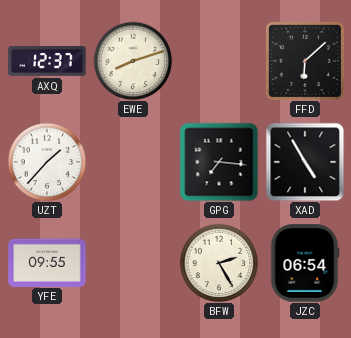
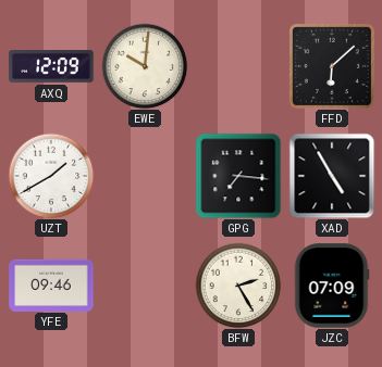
AXQ: 12:37 -> 12:09
EWE: 8:12 -> 10:01
UZT: 1:37 -> 1:40
YFE: 09:55 -> 09:46
JZC: 06:54 -> 07:09
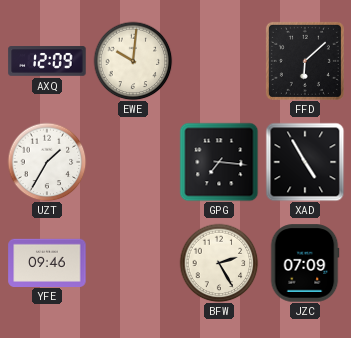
UZT: 1:40 -> 1:35
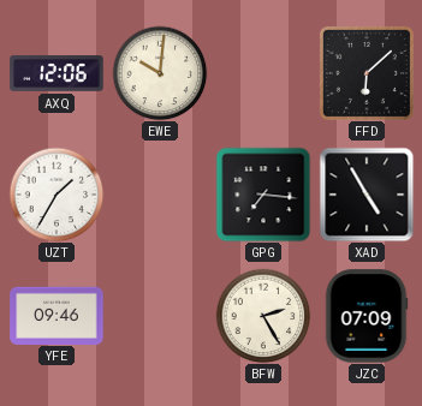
AXQ: 12:09 -> 12:06
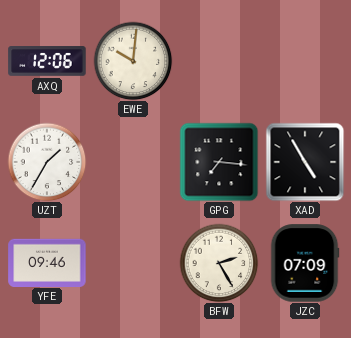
FFD: 6:08 -> none
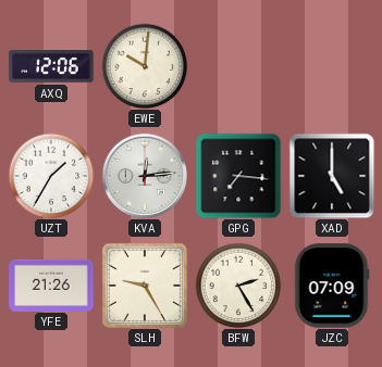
KVA: none -> 12:14
XAD: 4:55 -> 5:00
YFE: 09:46 -> 21:26
SLH: none -> 9:25
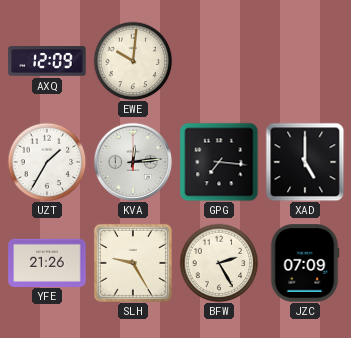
AXQ: 12:06 -> 12:09
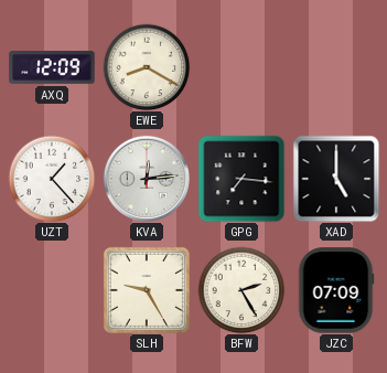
EWE: 10:01 -> 8:20
UZT: 1:35 -> 1:23
YFE: 21:26 -> none
